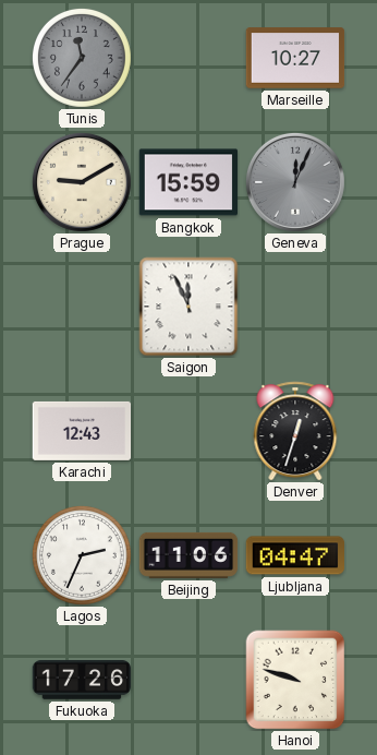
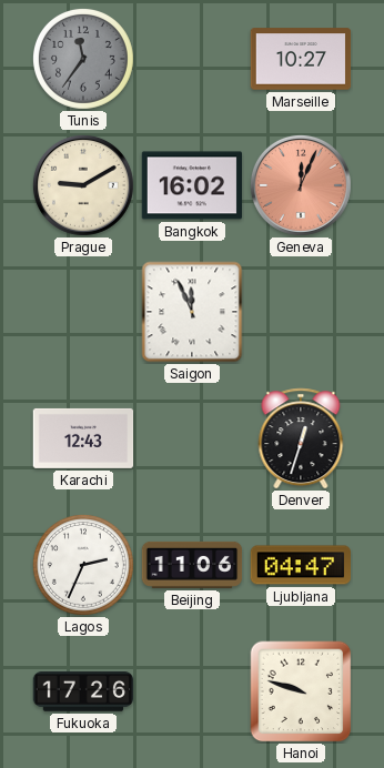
Bangkok: 15:59 -> 16:02
Geneva dial: grey -> salmon
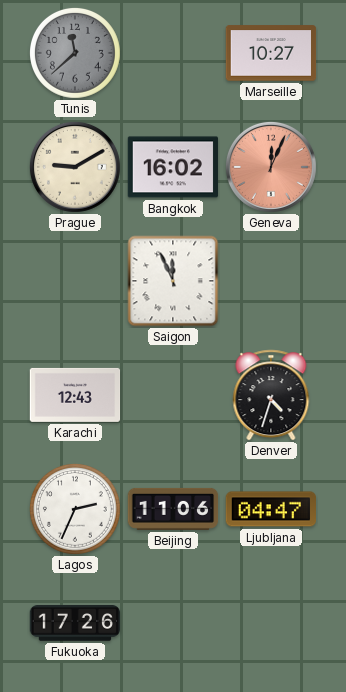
Tunis: 11:36 -> 11:38
Denver: 12:33 -> 4:33
Hanoi: 9:48 -> none
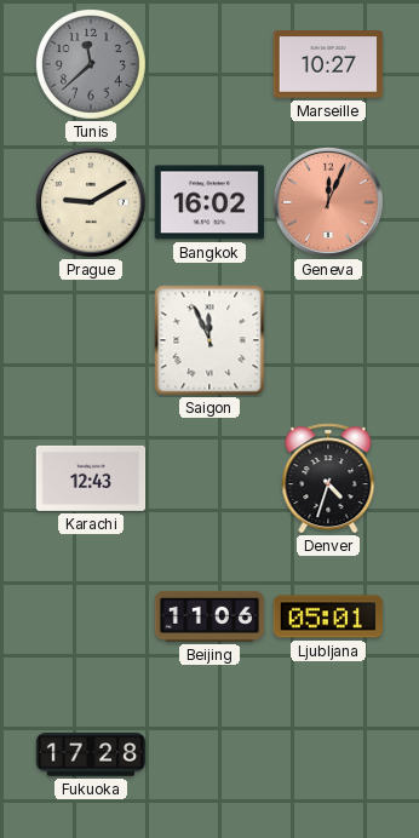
Lagos: 2:34 -> none
Ljubljana: 04:47 -> 05:01
Fukuoka: 17:26 -> 17:28
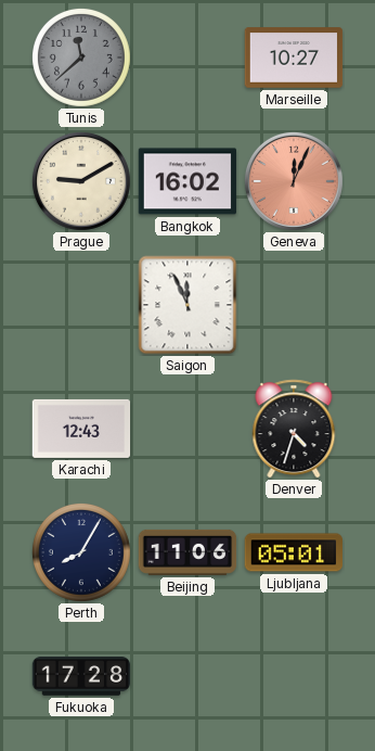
Perth: none -> 8:05
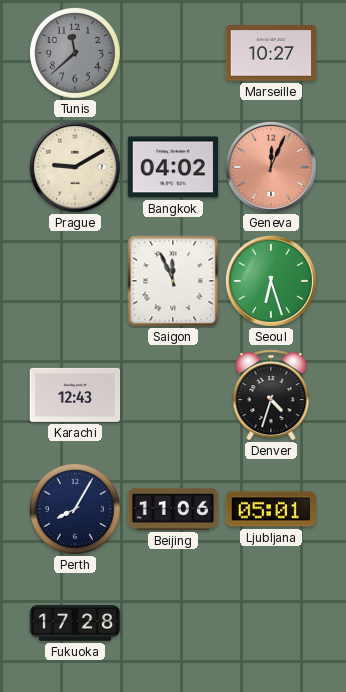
Bangkok: 16:02 -> 04:02
Seoul: none -> 6:27
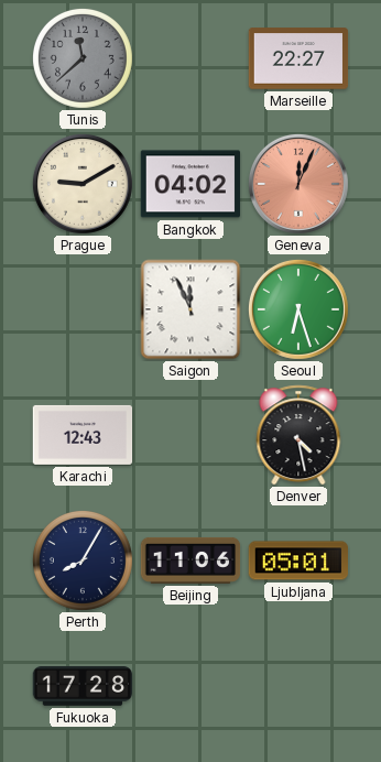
Marseille: 10:27 -> 22:27
Denver: 4:33 -> 4:28
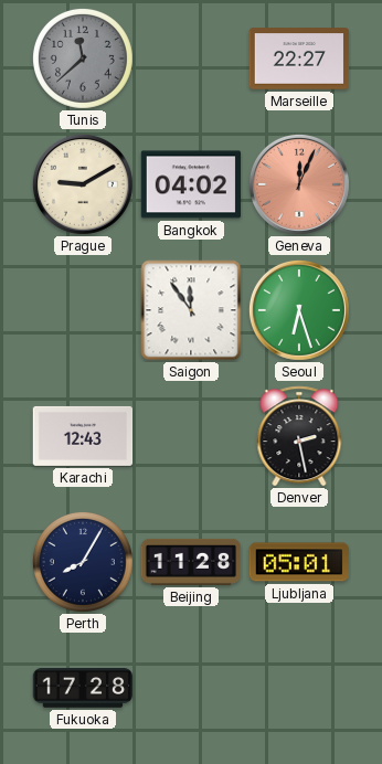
Saigon: 11:56 -> 11:54
Denver: 4:28 -> 2:28
Beijing: 11:06 -> 11:28
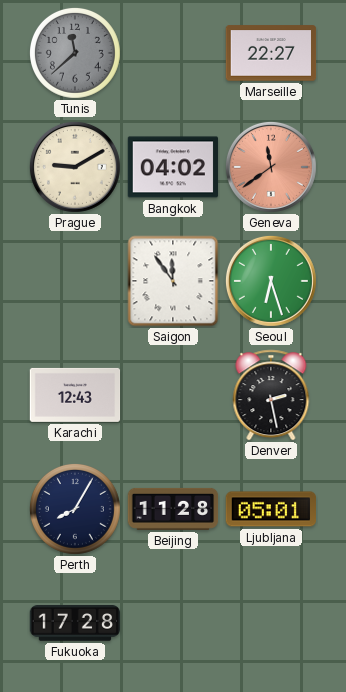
Geneva: 12:04 -> 11:39
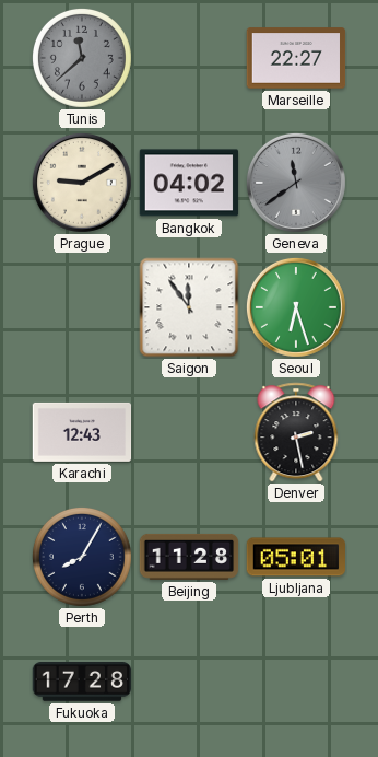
Geneva dial: salmon -> grey
